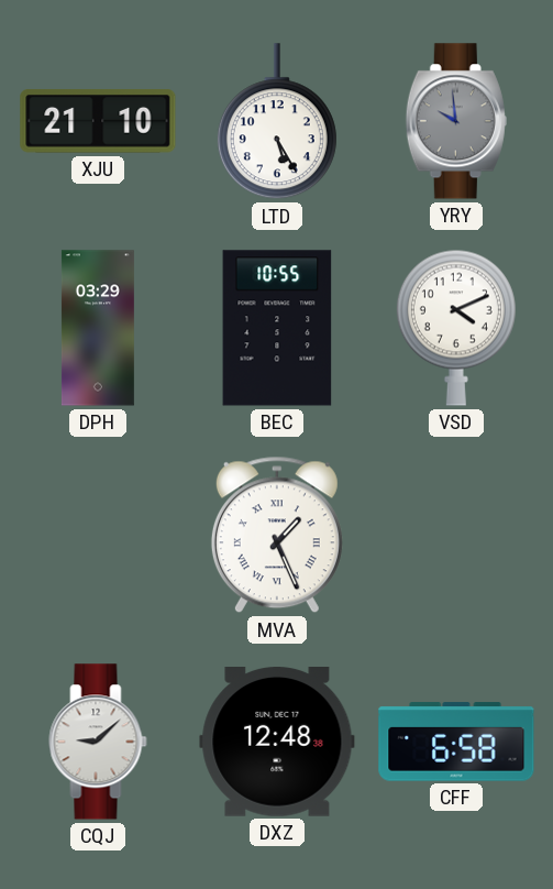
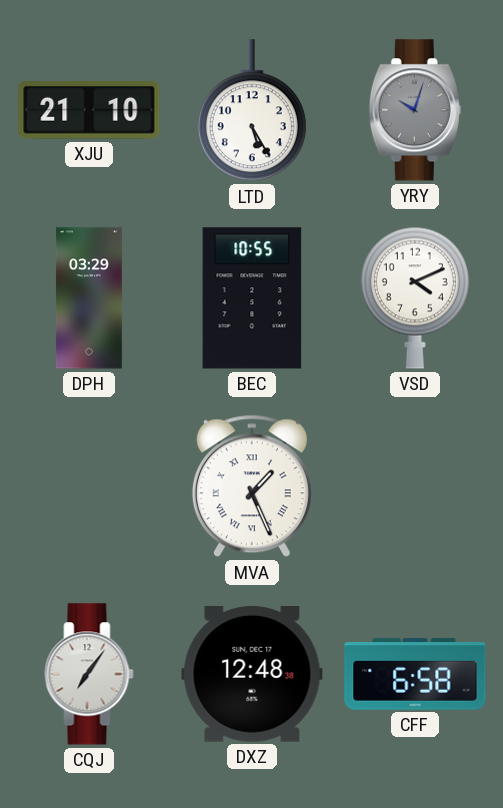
YRY: 9:59 -> 10:03
CQJ: 9:08 -> 7:06
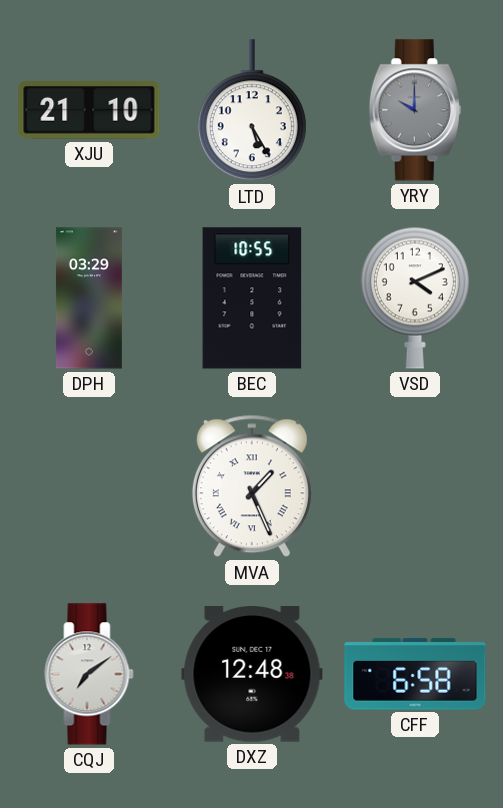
YRY: 10:03 -> 10:00
CQJ: 7:06 -> 7:09
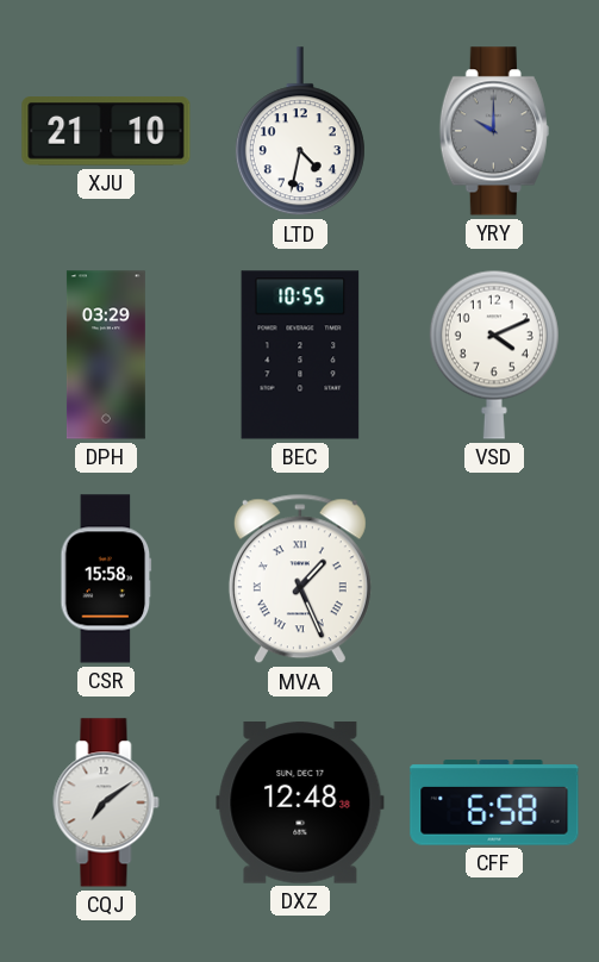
LTD: 5:25 -> 4:32
CSR: none -> 15:58
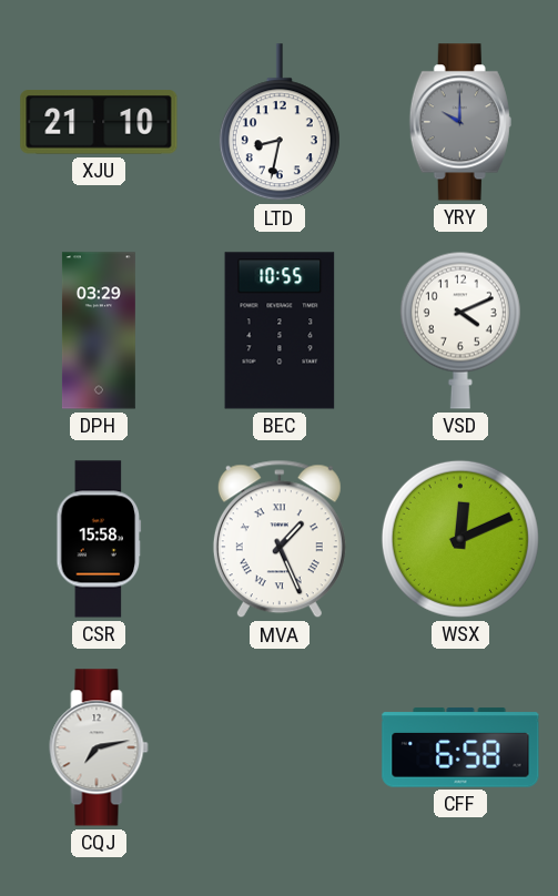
LTD: 4:32 -> 8:32
WSX: none -> 12:11
CQJ: 7:09 -> 7:13
DXZ: 12:48 -> none
